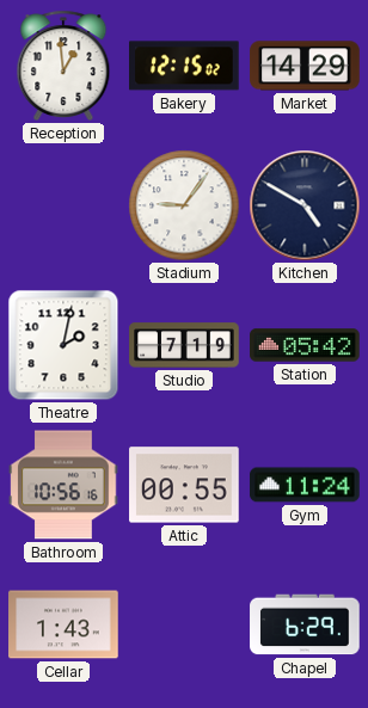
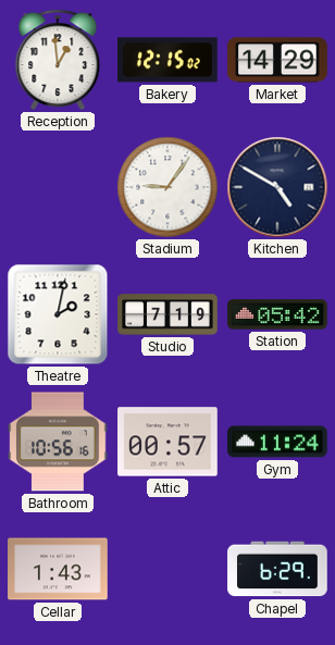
Attic: 00:55 -> 00:57
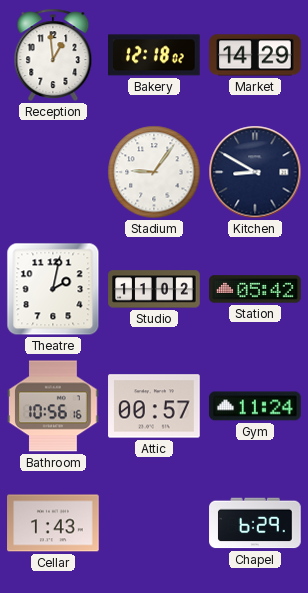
Bakery: 12:15 -> 12:18
Kitchen: 4:50 -> 8:50
Studio: 7:19 -> 11:02
